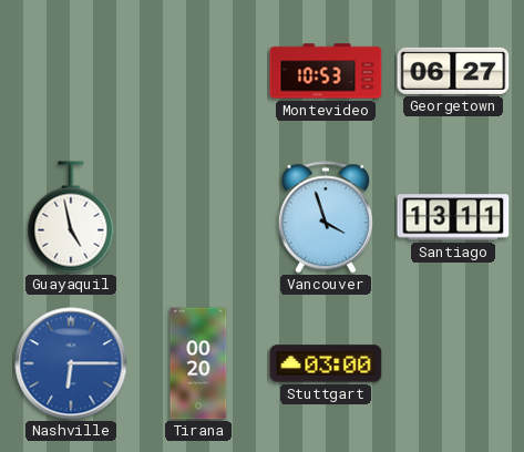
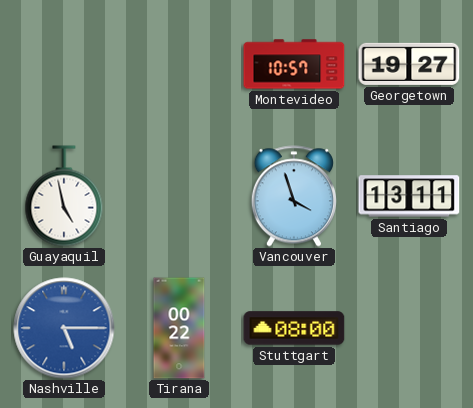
Montevideo: 10:53 -> 10:57
Georgetown: 06:27 -> 19:27
Nashville: 6:15 -> 5:15
Tirana: 00:20 -> 00:22
Stuttgart: 03:00 -> 08:00
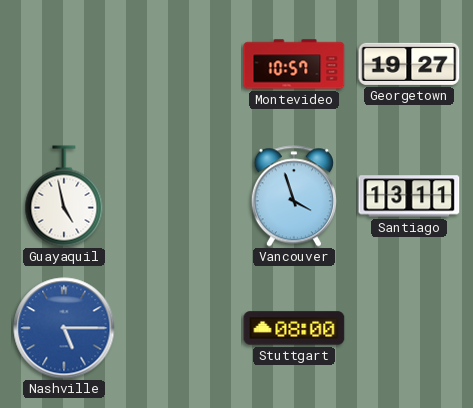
Tirana: 00:22 -> none
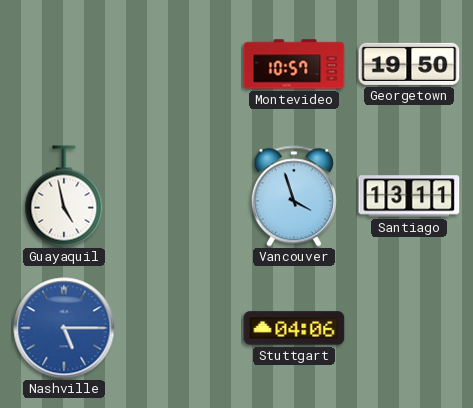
Georgetown: 19:27 -> 19:50
Stuttgart: 08:00 -> 04:06
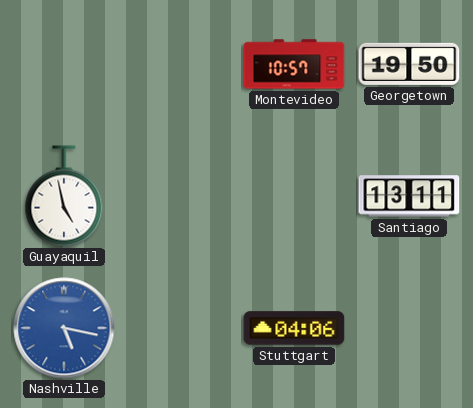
Vancouver: 3:57 -> none
Nashville: 5:15 -> 5:17
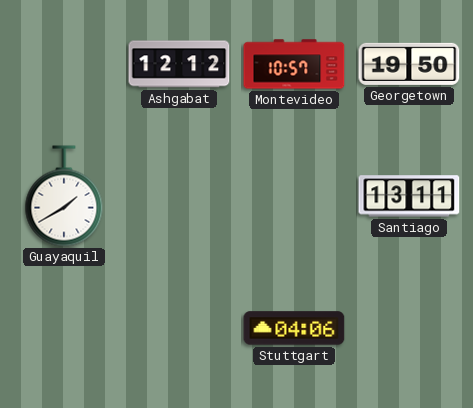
Ashgabat: none -> 12:12
Guayaquil: 4:58 -> 1:40
Nashville: 5:17 -> none
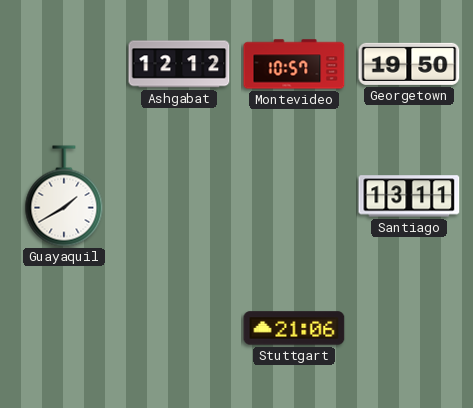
Stuttgart: 04:06 -> 21:06
